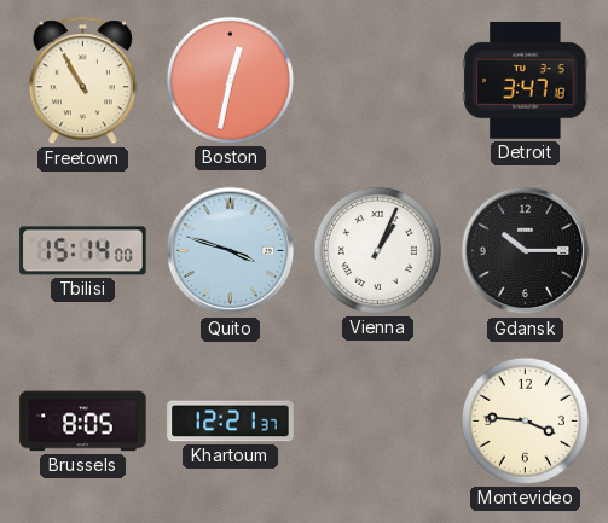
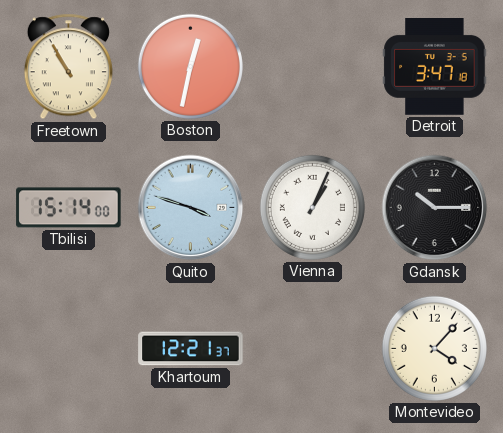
Brussels: 8:05 -> none
Montevideo: 3:46 -> 4:07
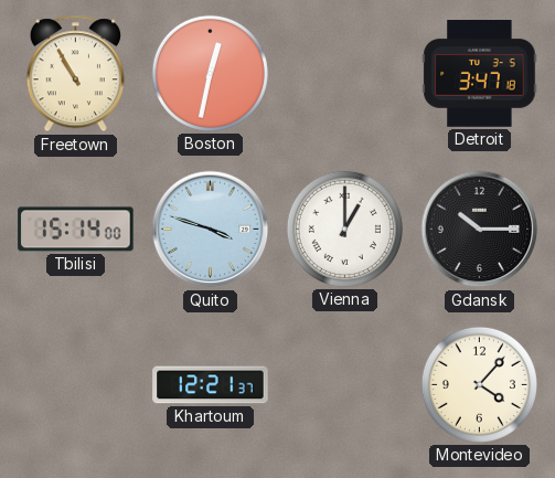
Vienna: 1:04 -> 1:00
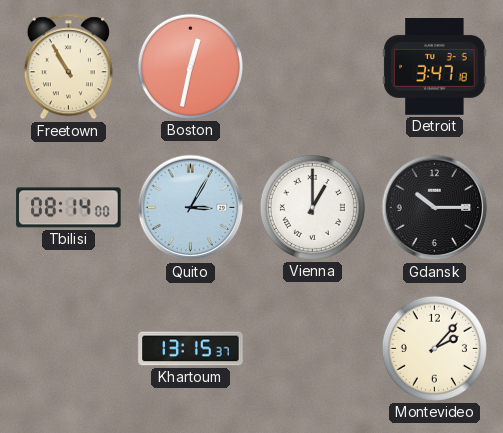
Tbilisi: 15:14 -> 08:14
Quito: 3:48 -> 3:05
Khartoum: 12:21 -> 13:15
Montevideo: 4:07 -> 2:07
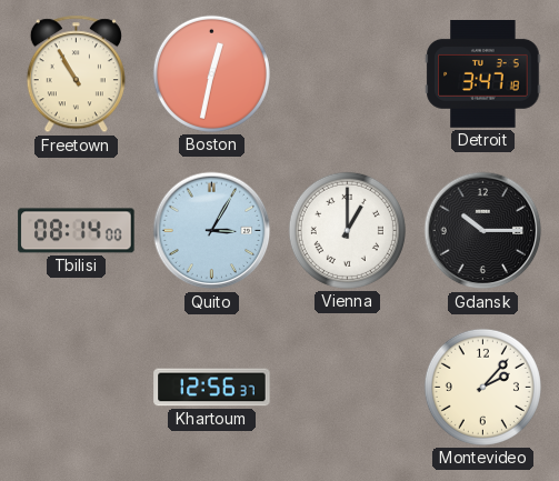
Khartoum: 13:15 -> 12:56
